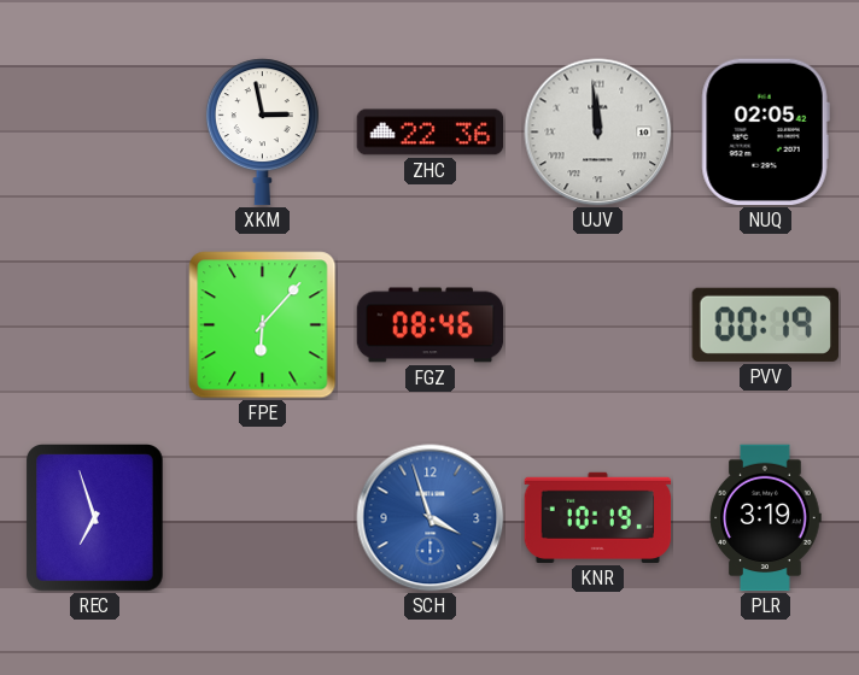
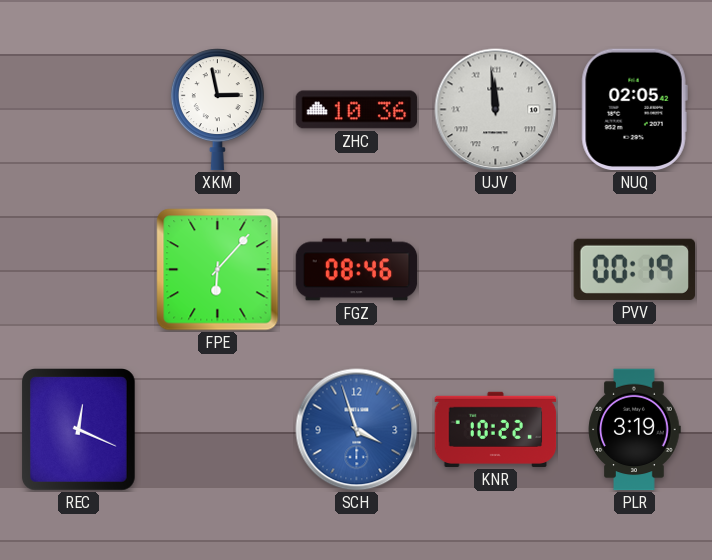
ZHC: 22:36 -> 10:36
REC: 6:57 -> 12:19
KNR: 10:19 -> 10:22
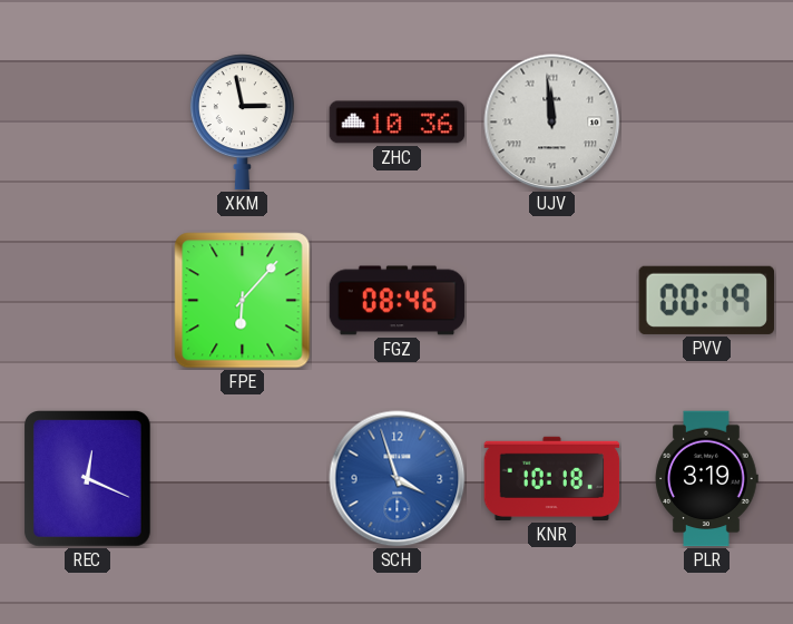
NUQ: 02:05 -> none
KNR: 10:22 -> 10:18
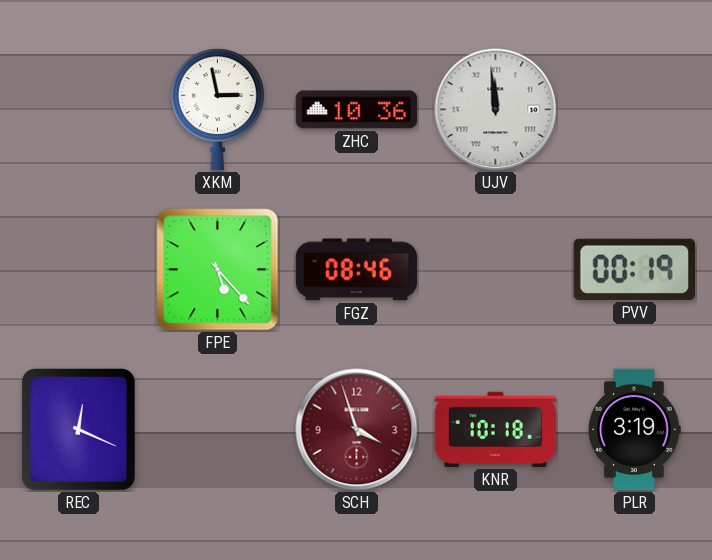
FPE: 6:07 -> 5:23
SCH dial: blue -> burgundy
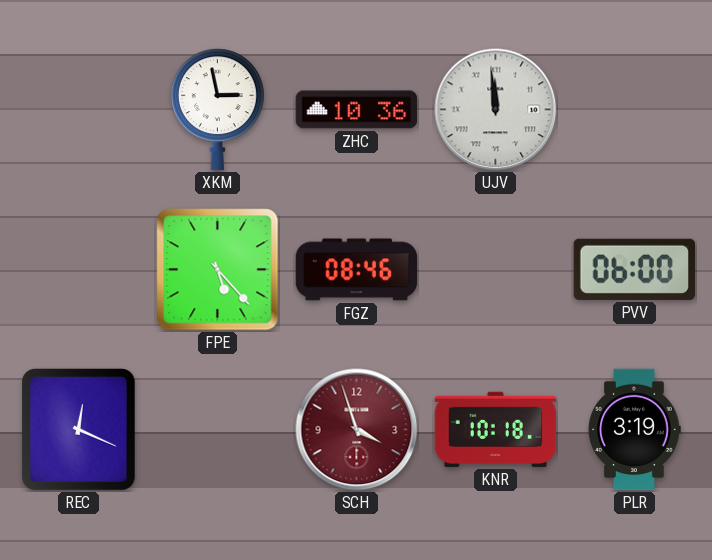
PVV: 00:19 -> 06:00
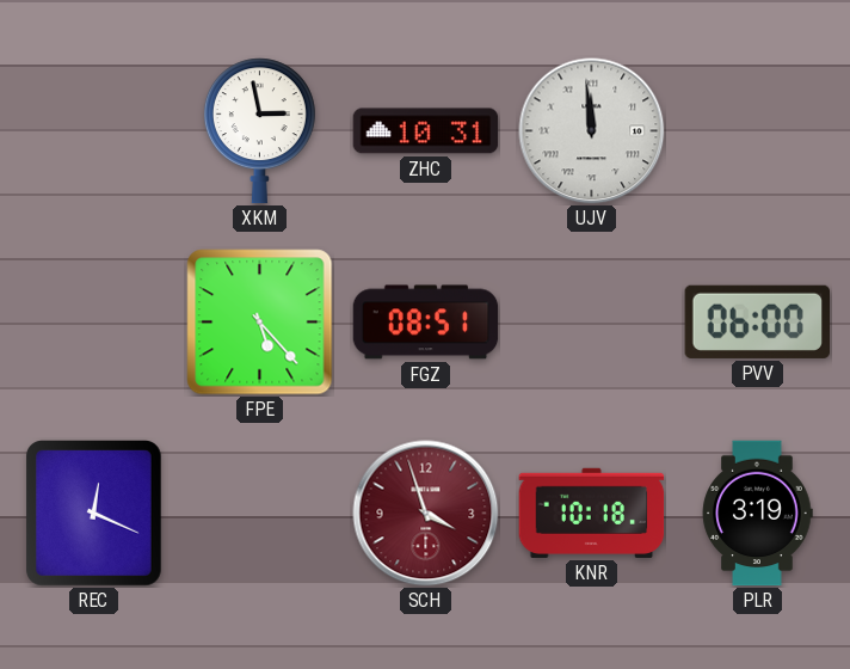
ZHC: 10:36 -> 10:31
FGZ: 08:46 -> 08:51
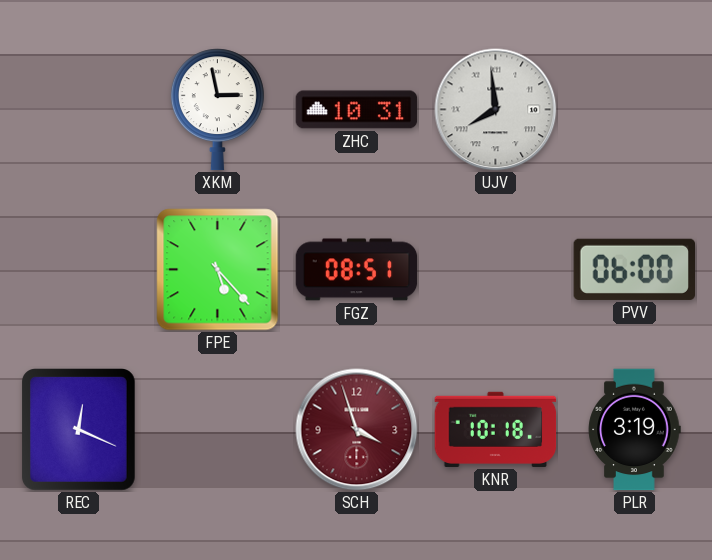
UJV: 11:59 -> 7:59
